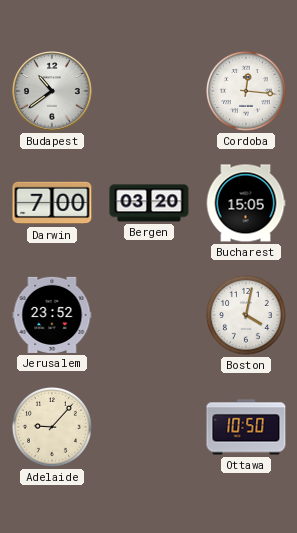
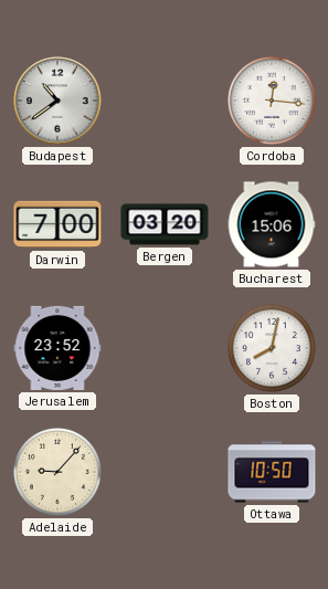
Bucharest: 15:05 -> 15:06
Boston: 4:02 -> 8:02
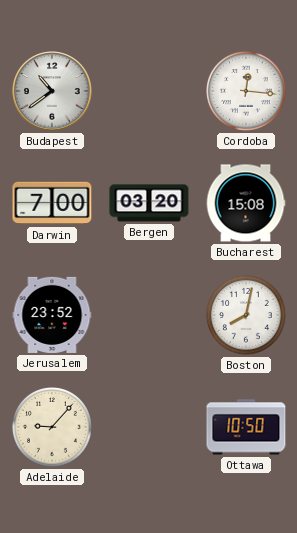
Bucharest: 15:06 -> 15:08
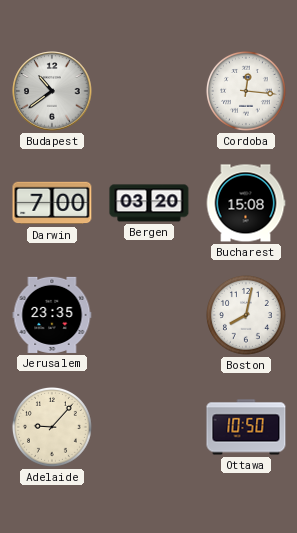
Jerusalem: 23:52 -> 23:35
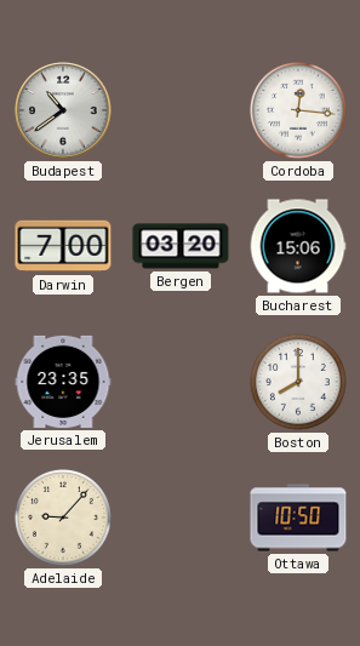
Bucharest: 15:08 -> 15:06
Boston: 8:02 -> 8:00
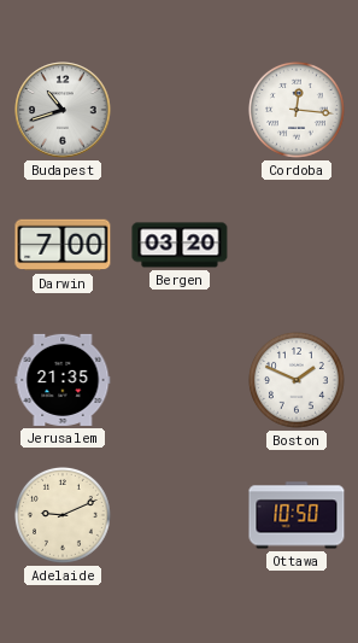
Budapest: 10:39 -> 10:42
Bucharest: 15:06 -> none
Jerusalem: 23:35 -> 21:35
Boston: 8:00 -> 1:49
Adelaide: 9:07 -> 9:11
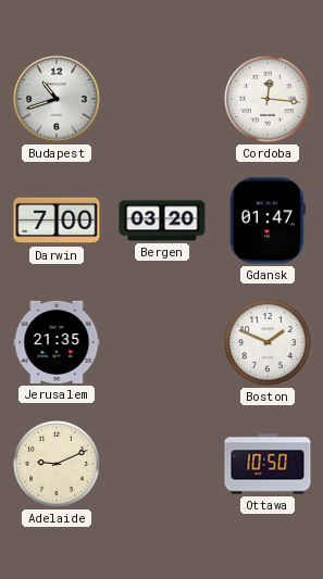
Gdansk: none -> 01:47
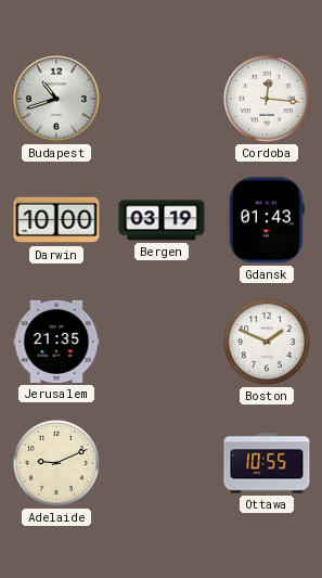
Darwin: 7:00 -> 10:00
Bergen: 03:20 -> 03:19
Gdansk: 01:47 -> 01:43
Ottawa: 10:50 -> 10:55
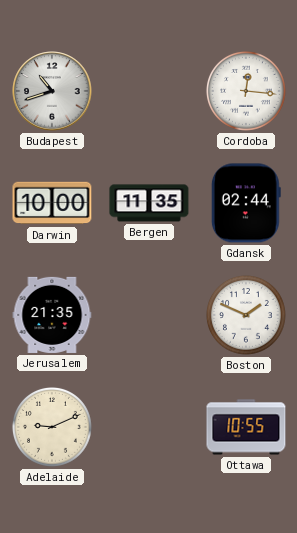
Bergen: 03:19 -> 11:35
Gdansk: 01:43 -> 02:44
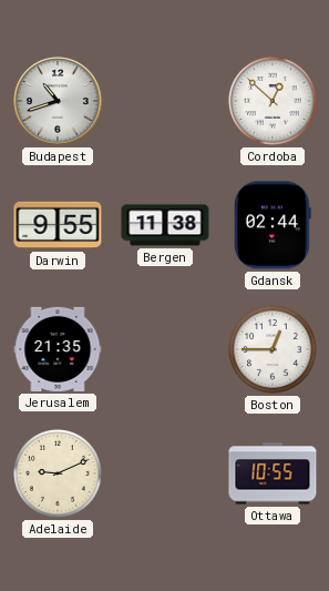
Cordoba: 12:16 -> 12:52
Darwin: 10:00 -> 9:55
Bergen: 11:35 -> 11:38
Boston: 1:49 -> 12:45
